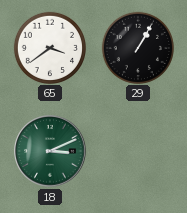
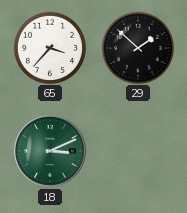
65: 3:39 -> 3:37
29: 1:05 -> 1:52
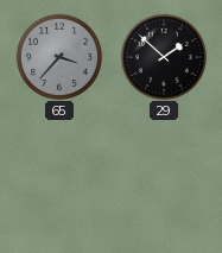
65 dial: white -> grey
18: 3:11 -> none
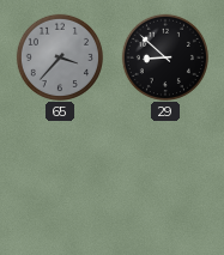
29: 1:52 -> 8:52
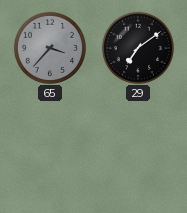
29: 8:52 -> 7:09
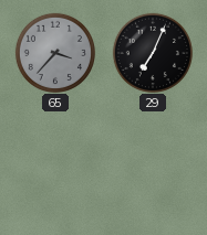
29: 7:09 -> 7:04
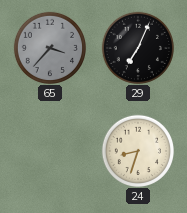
24: none -> 8:33
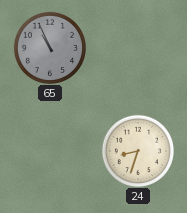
65: 3:37 -> 10:56
29: 7:04 -> none
